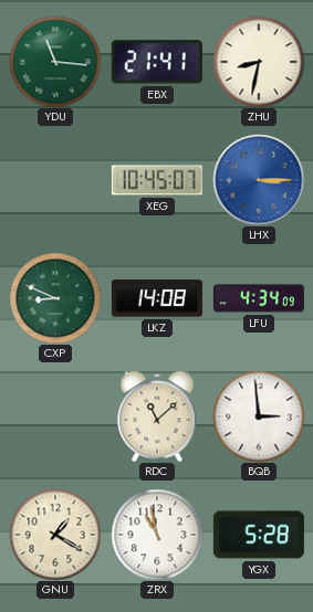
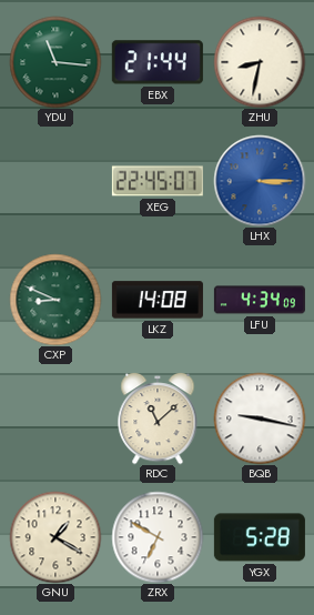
EBX: 21:41 -> 21:44
XEG: 10:45 -> 22:45
BQB: 2:59 -> 9:17
ZRX: 10:58 -> 6:50
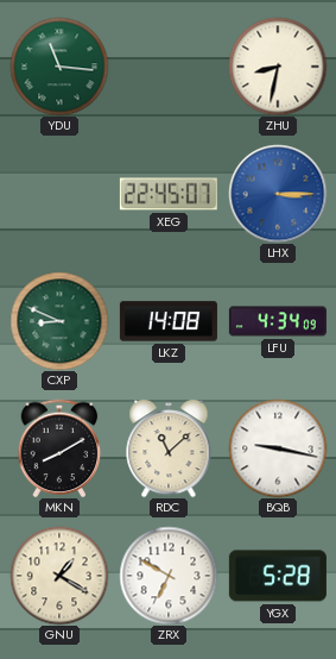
EBX: 21:44 -> none
MKN: none -> 8:10
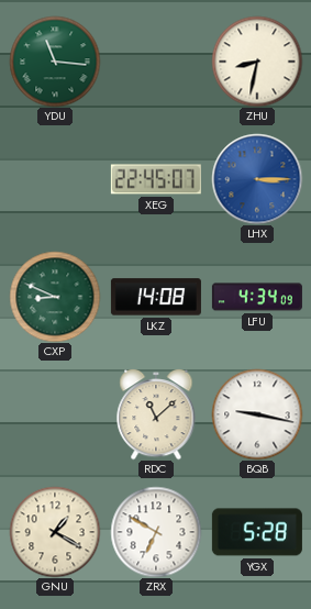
MKN: 8:10 -> none
